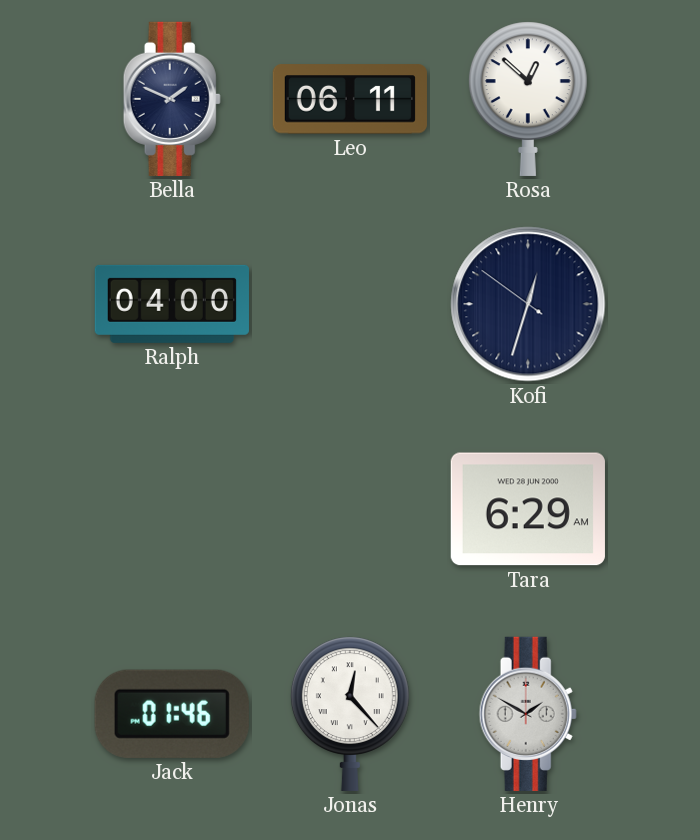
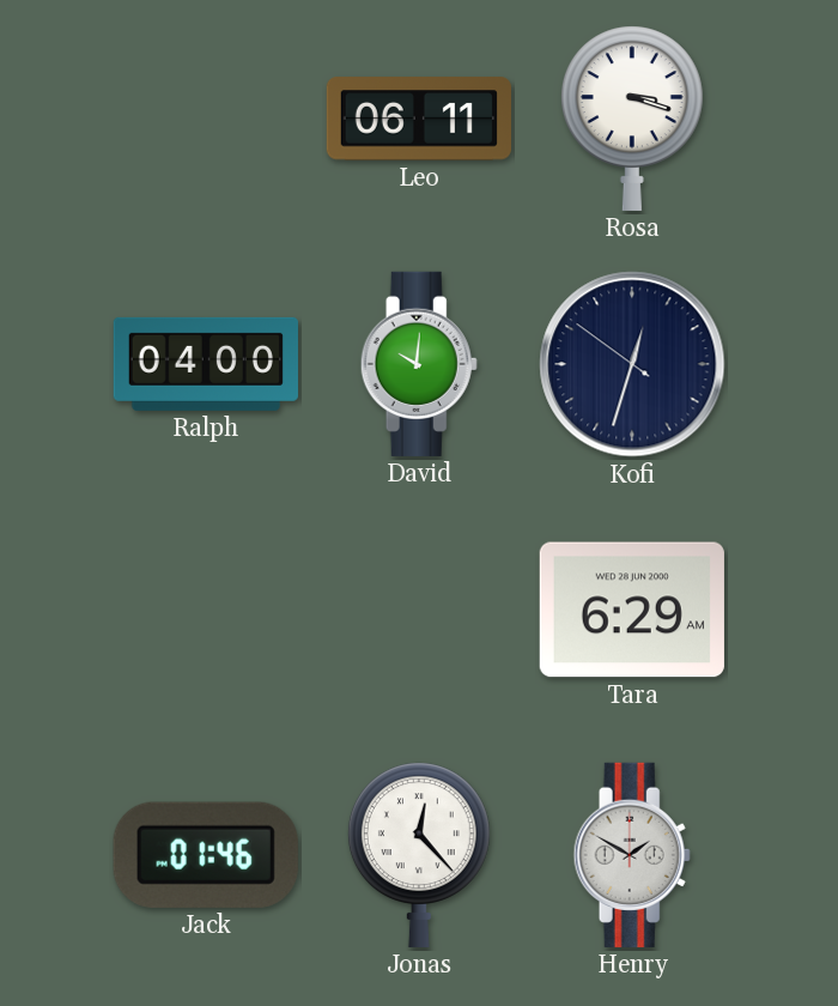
Bella: 1:49 -> none
Rosa: 12:52 -> 3:18
David: none -> 10:01
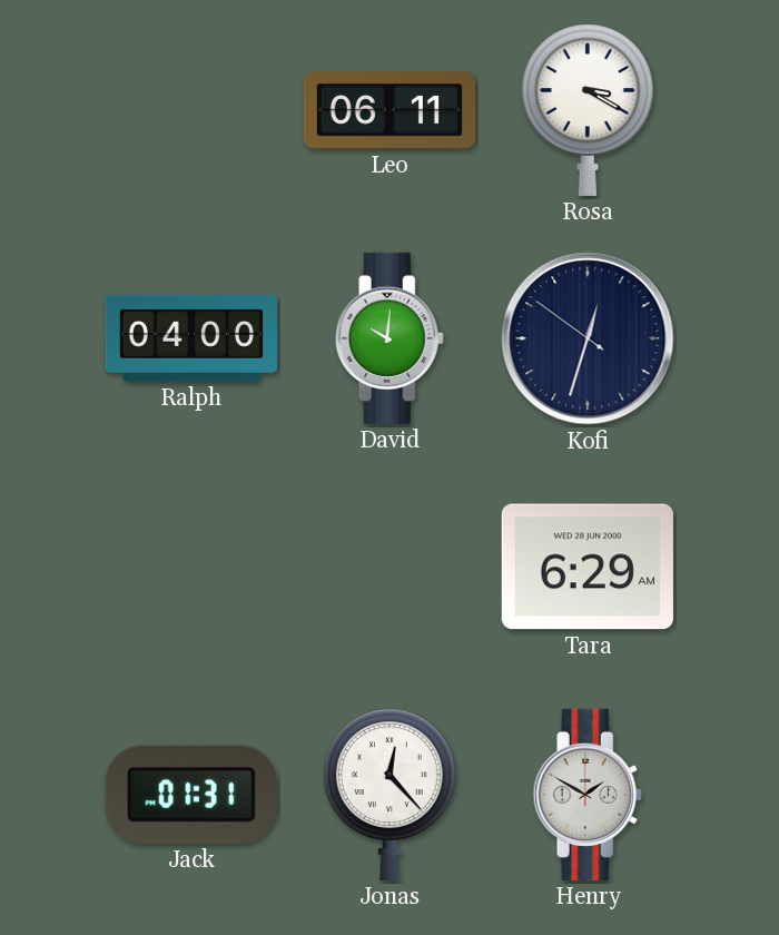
Rosa: 3:18 -> 3:20
Jack: 01:46 -> 01:31
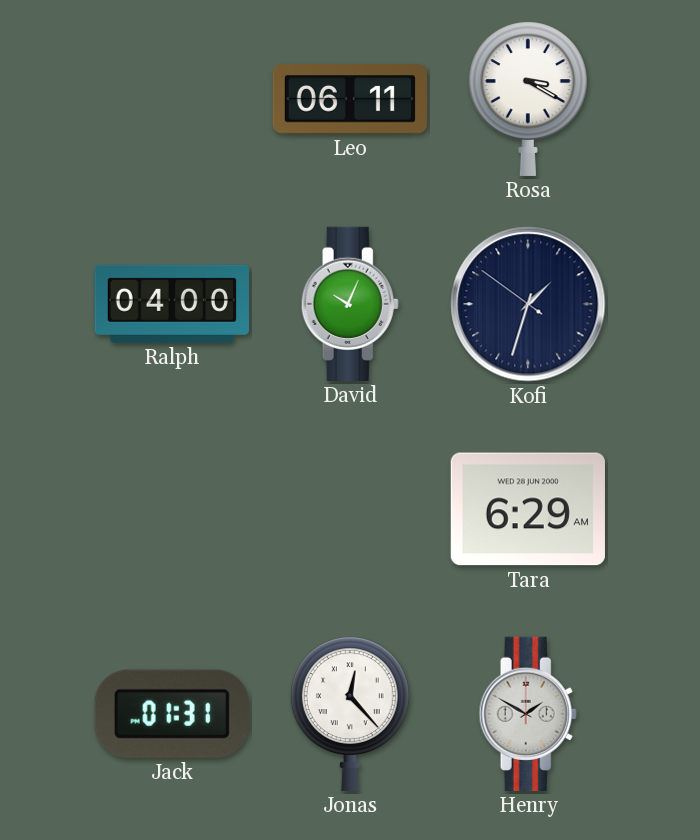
David: 10:01 -> 10:04
Kofi: 12:32 -> 1:32
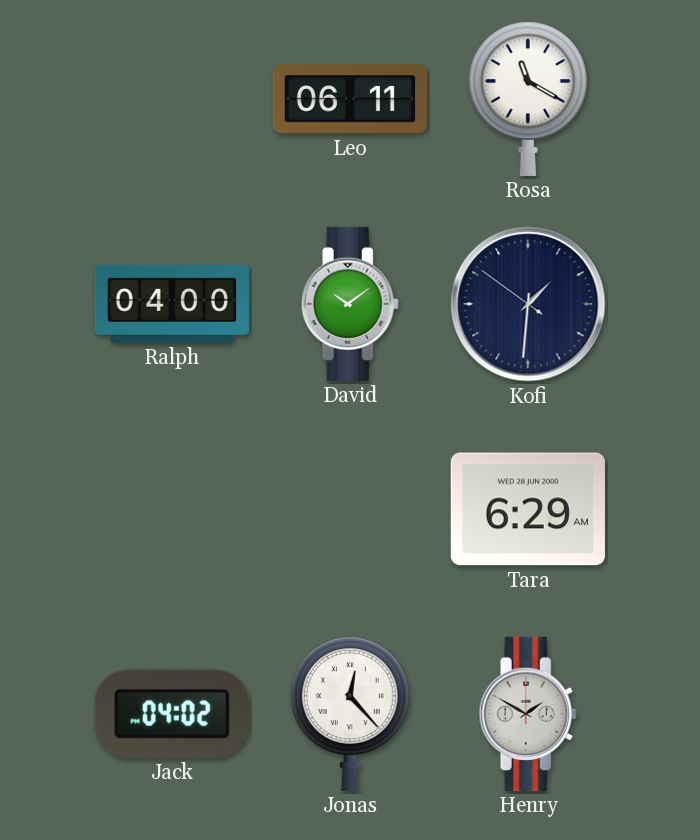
Rosa: 3:20 -> 11:20
David: 10:04 -> 10:09
Kofi: 1:32 -> 1:30
Jack: 01:31 -> 04:02
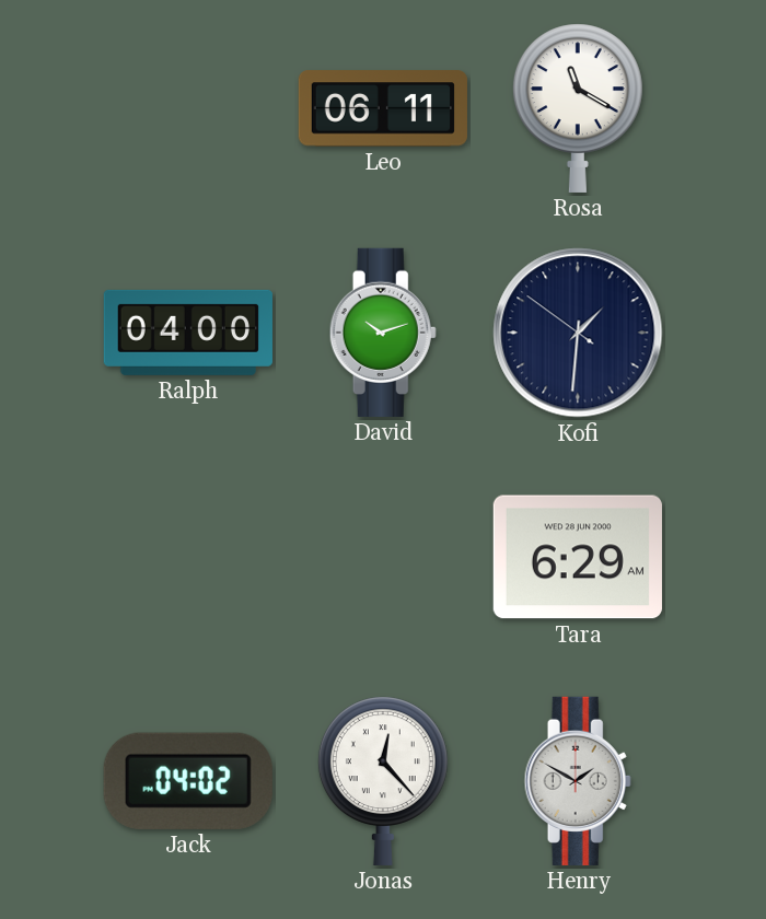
David: 10:09 -> 10:12
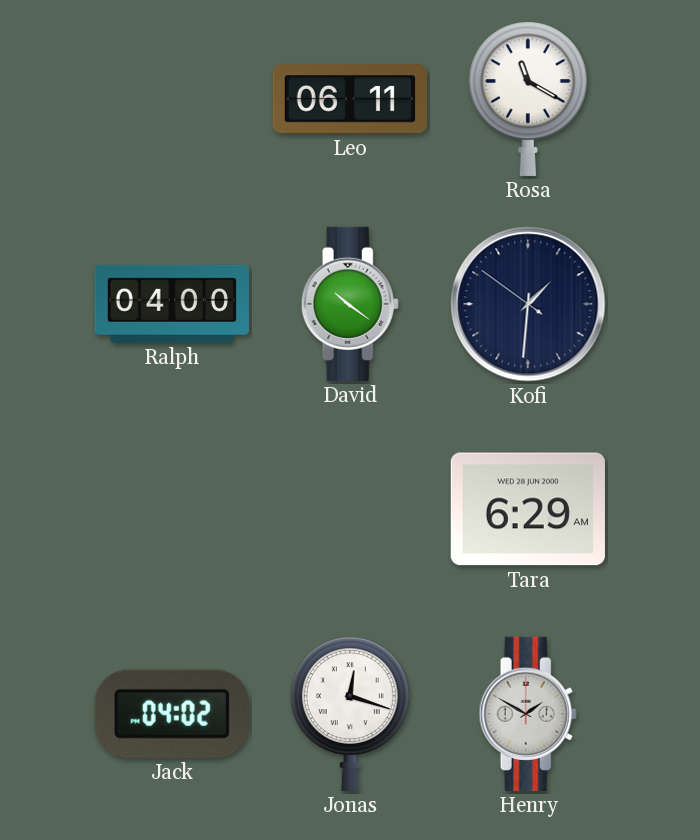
David: 10:12 -> 10:21
Jonas: 12:23 -> 12:18
